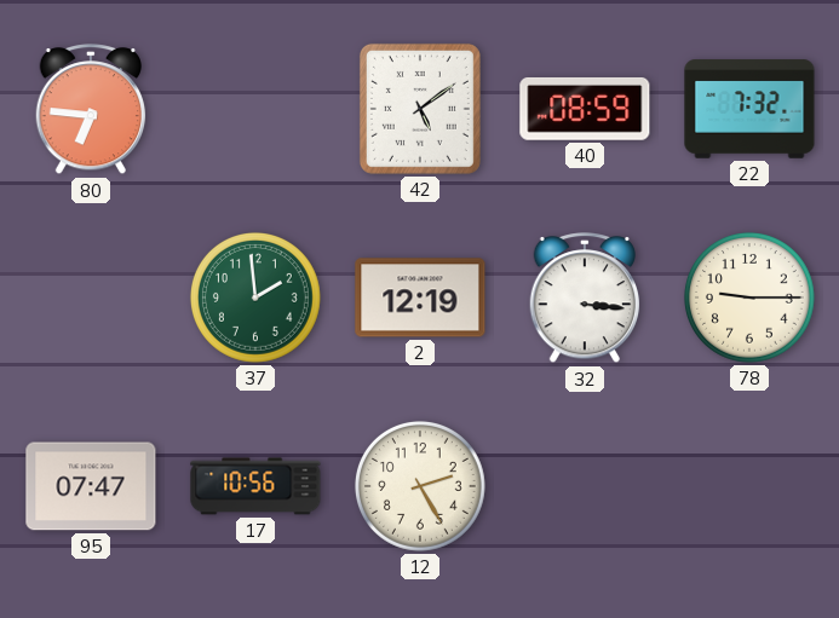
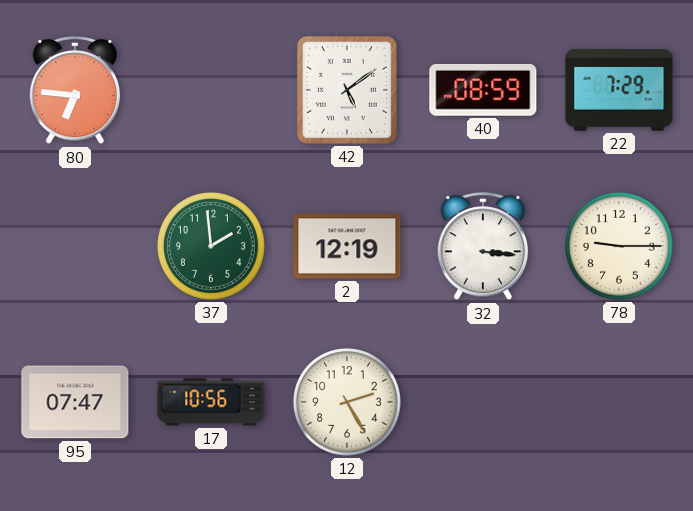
22: 7:32 -> 7:29
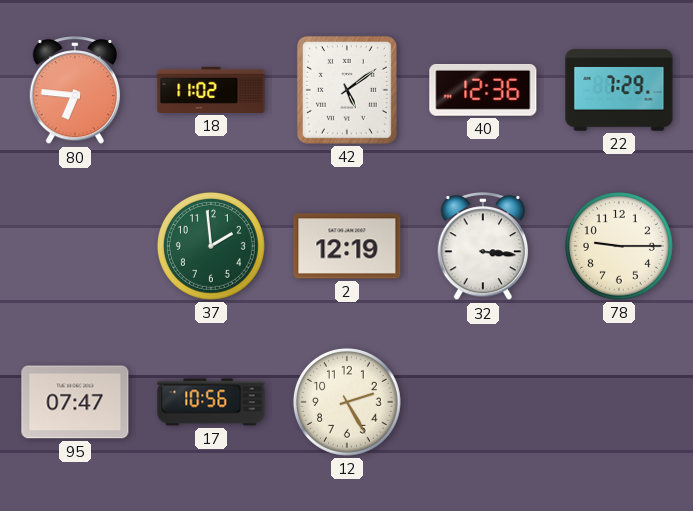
18: none -> 11:02
40: 08:59 -> 12:36
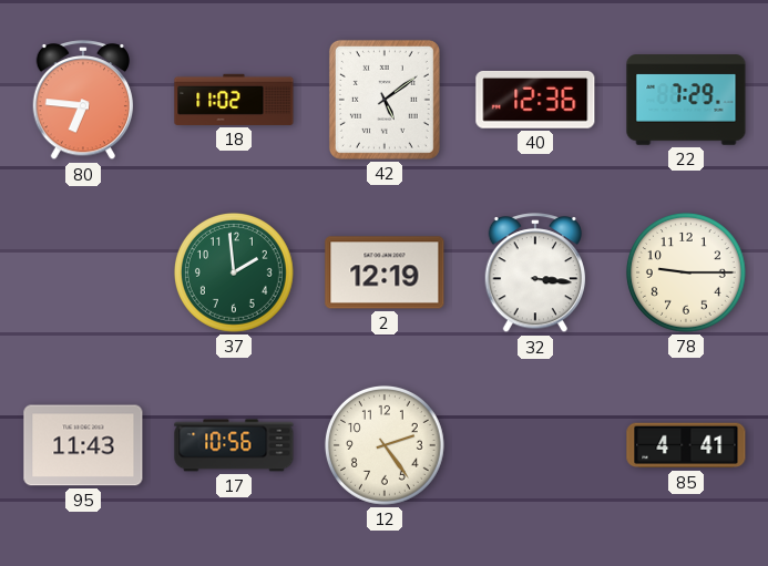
95: 07:47 -> 11:43
12: 2:25 -> 2:24
85: none -> 4:41
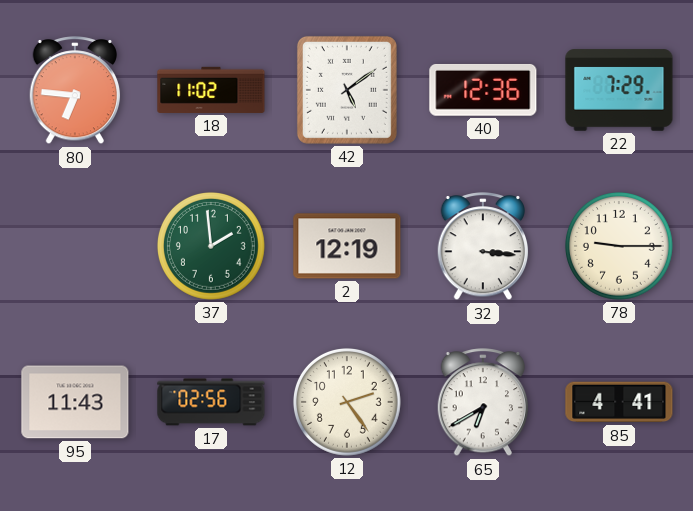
17: 10:56 -> 02:56
65: none -> 6:40
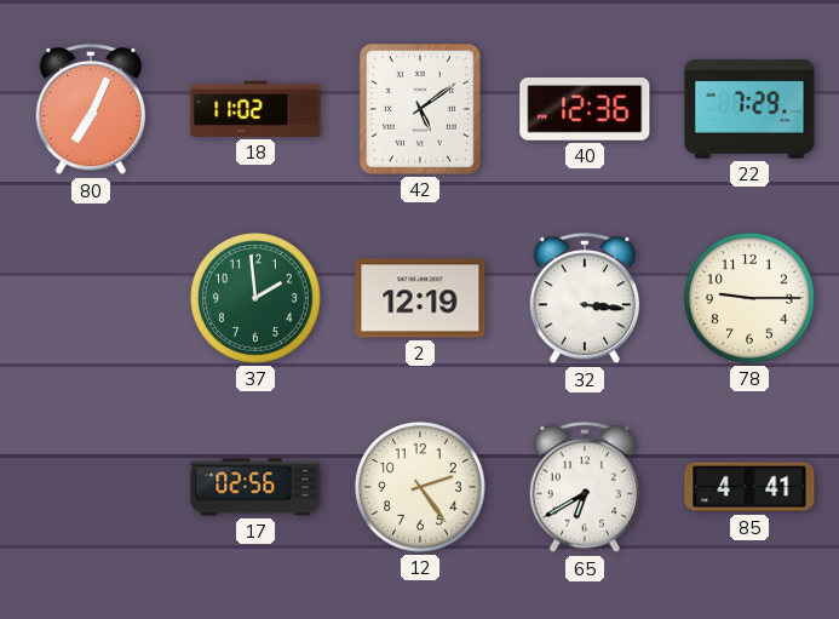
80: 6:46 -> 7:04
95: 11:43 -> none
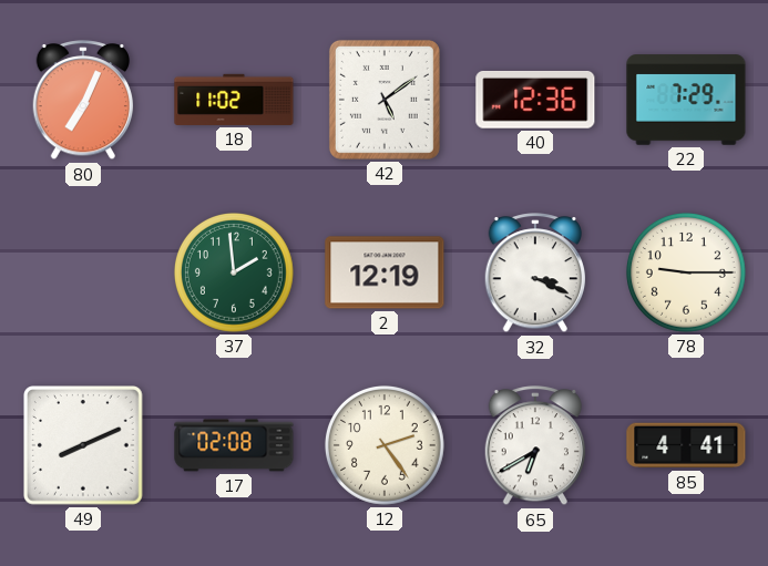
32: 3:16 -> 3:19
49: none -> 8:11
17: 02:56 -> 02:08
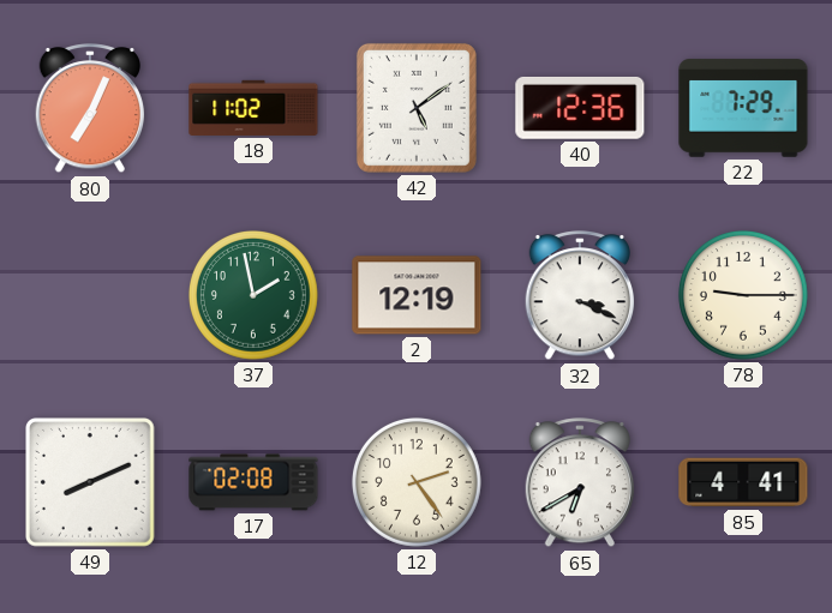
37: 1:59 -> 1:58
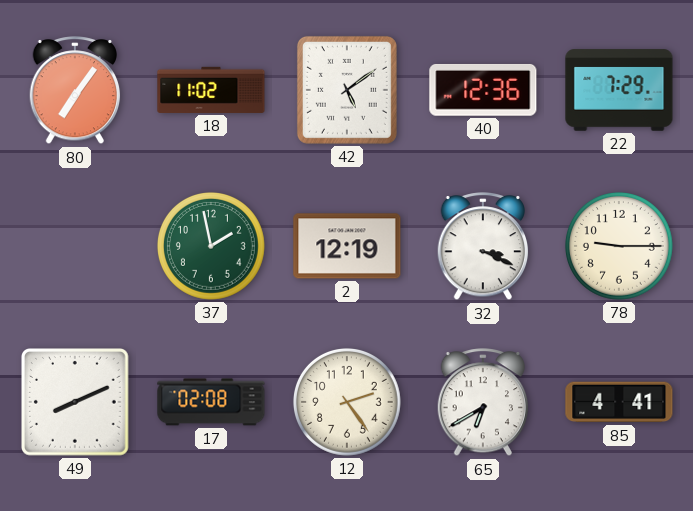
80: 7:04 -> 7:06
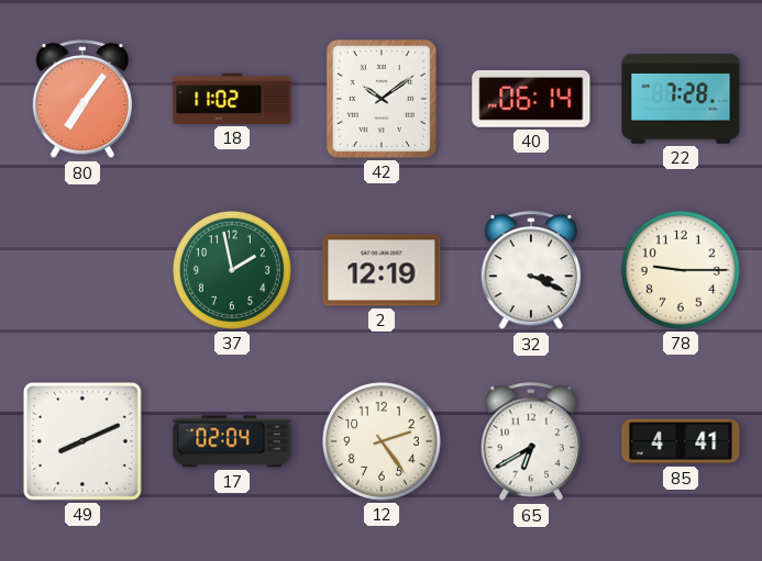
42: 5:09 -> 10:09
40: 12:36 -> 06:14
22: 7:29 -> 7:28
17: 02:08 -> 02:04
